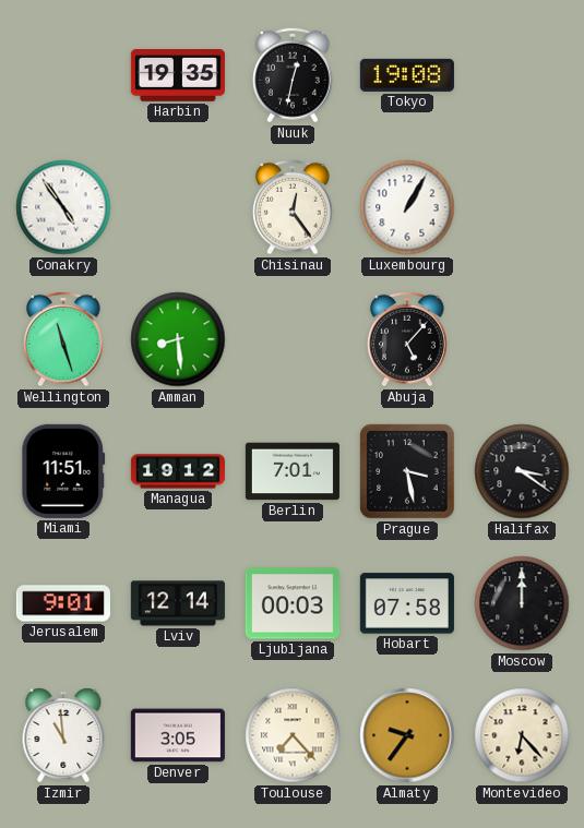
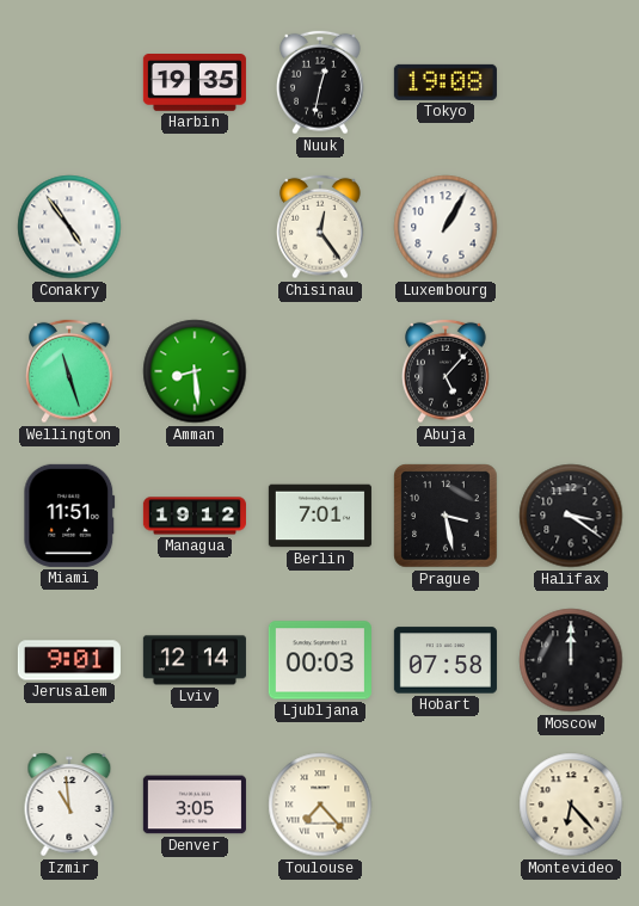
Almaty: 9:36 -> none
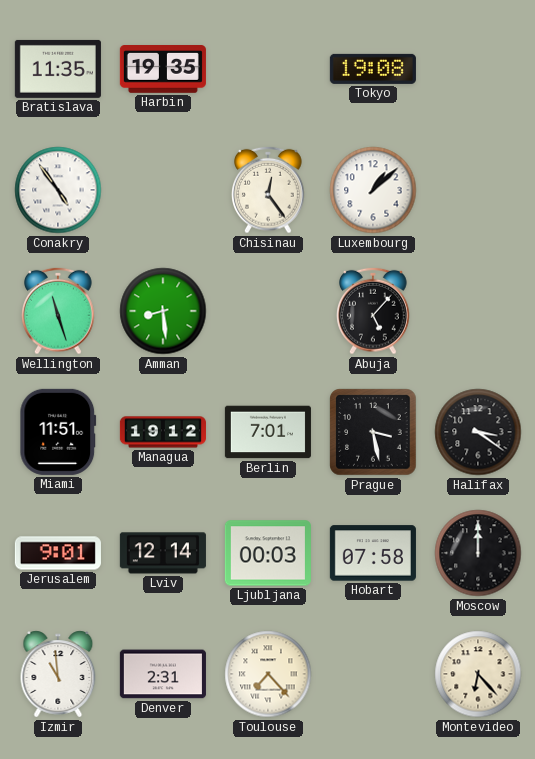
Bratislava: none -> 11:35
Nuuk: 12:32 -> none
Luxembourg: 1:05 -> 1:08
Denver: 3:05 -> 2:31
